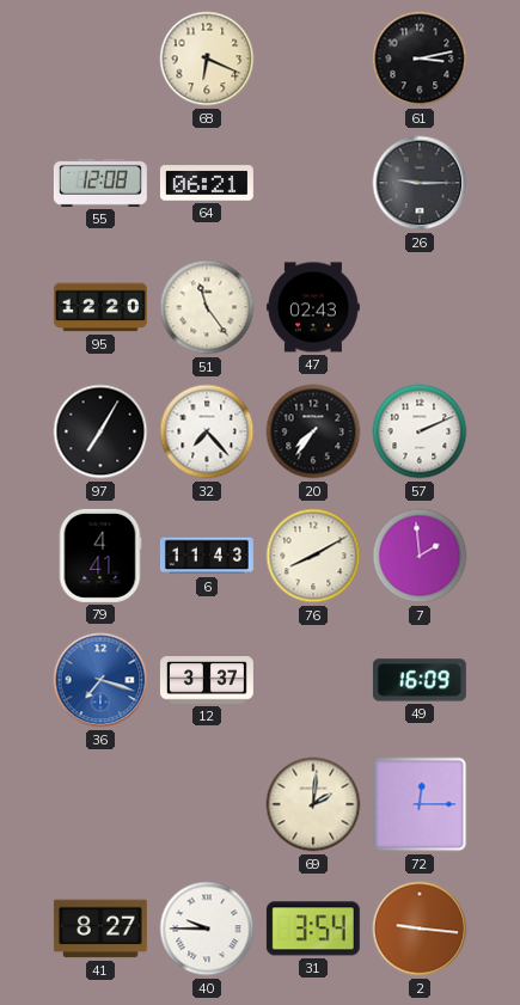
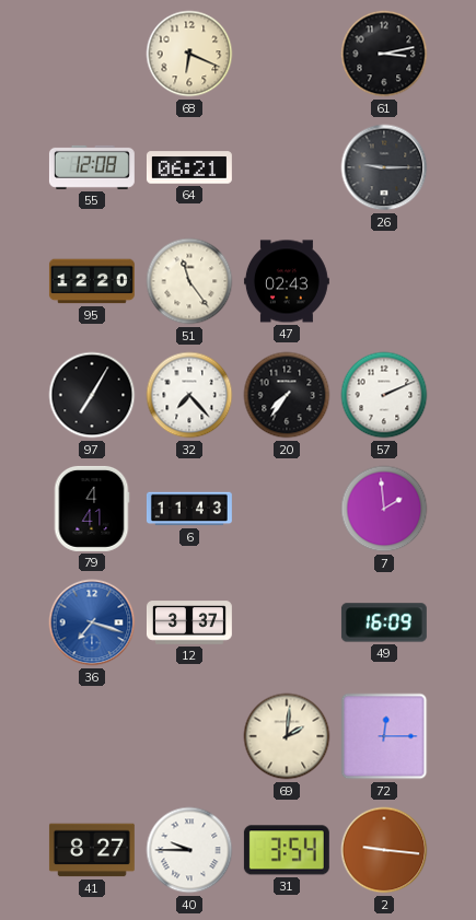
76: 8:10 -> none
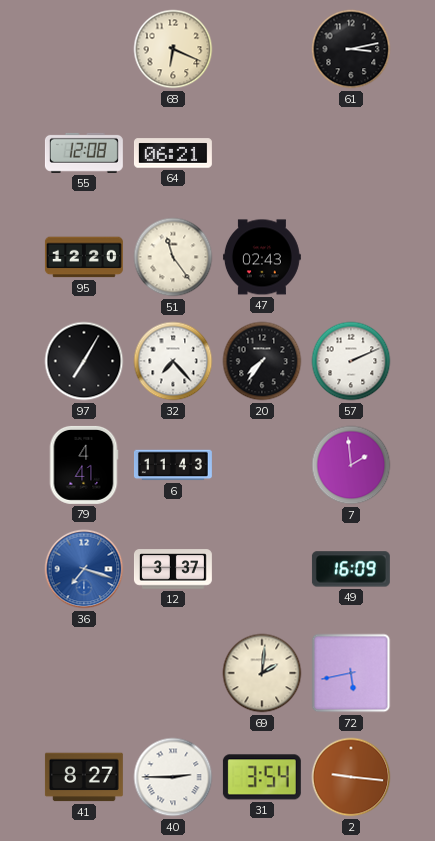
26: 9:15 -> none
72: 12:15 -> 5:43
40: 9:45 -> 2:45
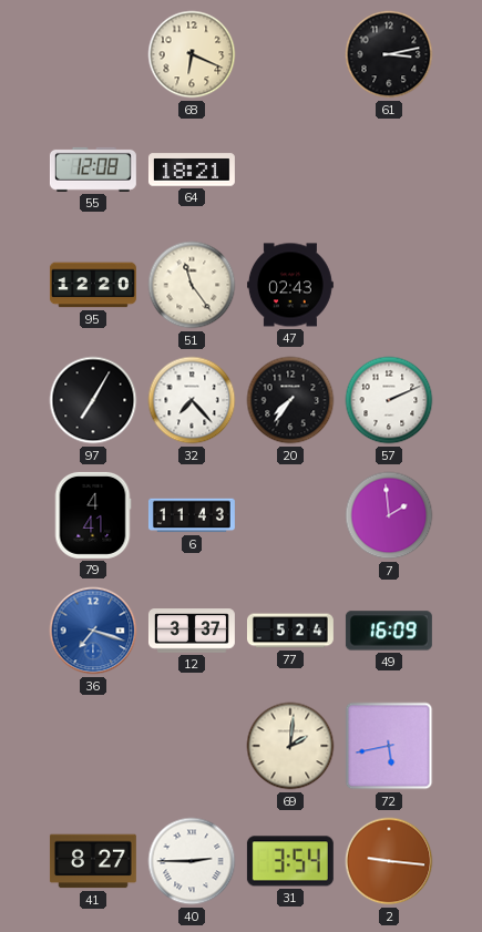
64: 06:21 -> 18:21
77: none -> 5:24
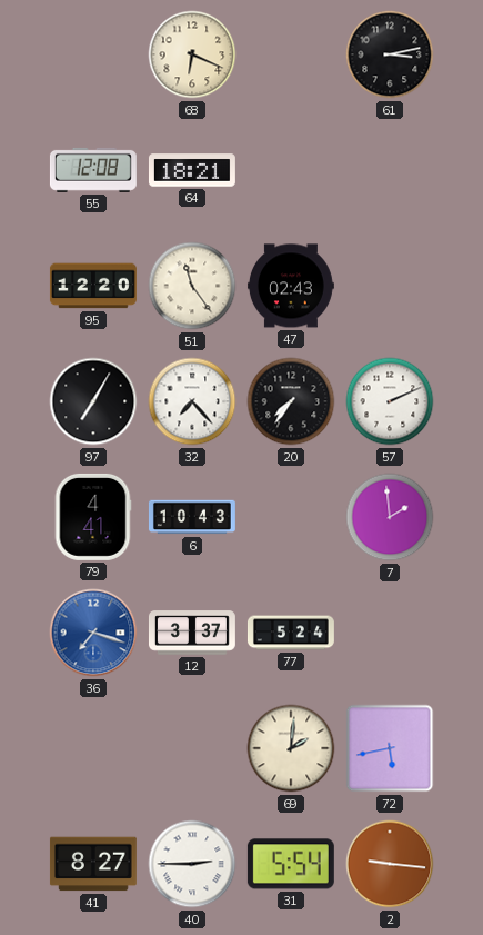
6: 11:43 -> 10:43
49: 16:09 -> none
31: 3:54 -> 5:54
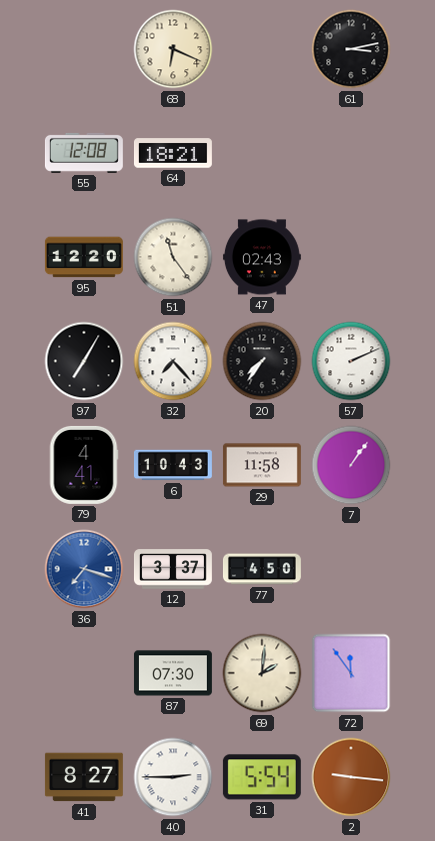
29: none -> 11:58
7: 1:59 -> 1:06
77: 5:24 -> 4:50
87: none -> 07:30
72: 5:43 -> 11:54
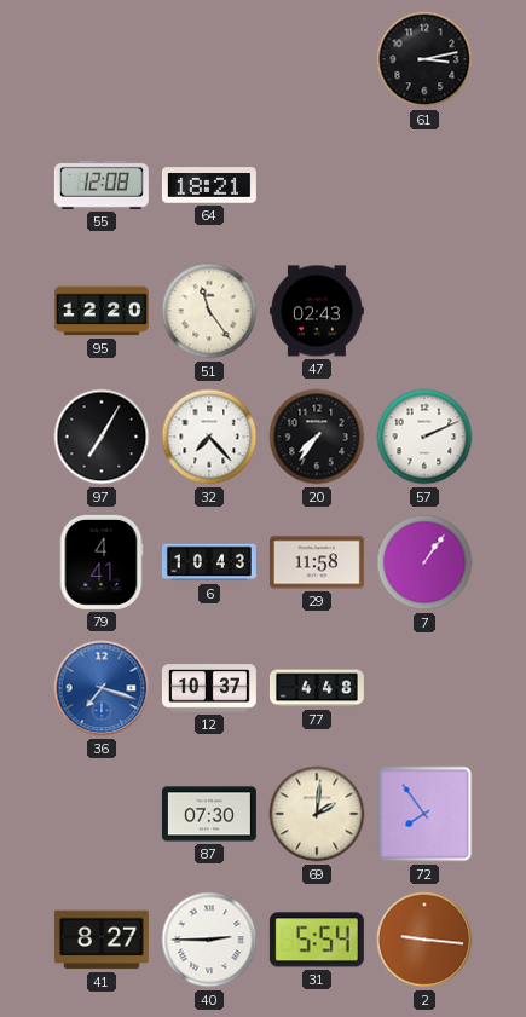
68: 6:19 -> none
12: 3:37 -> 10:37
77: 4:50 -> 4:48
72: 11:54 -> 7:54
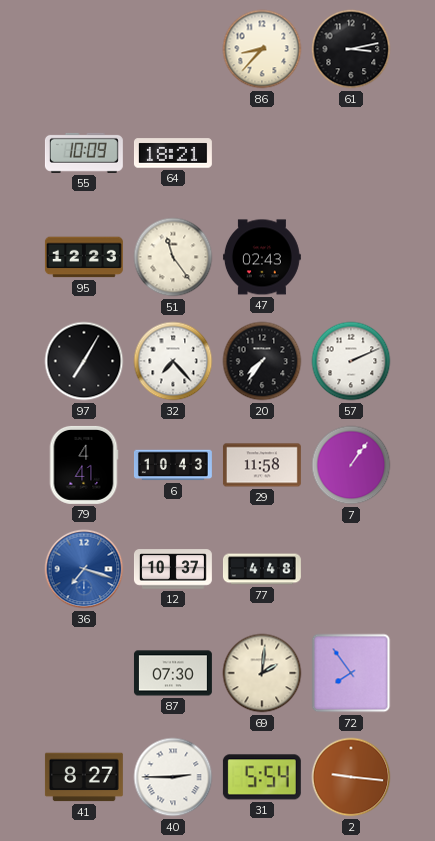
86: none -> 8:37
55: 12:08 -> 10:09
95: 12:20 -> 12:23
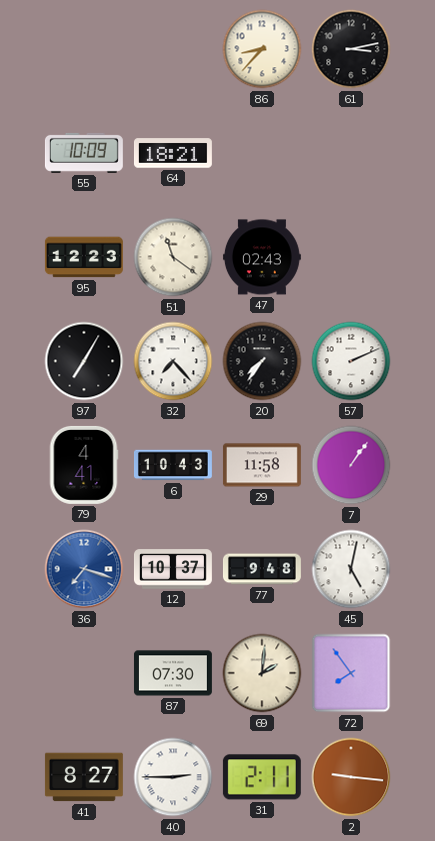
51: 11:24 -> 11:21
77: 4:48 -> 9:48
45: none -> 5:02
31: 5:54 -> 2:11
